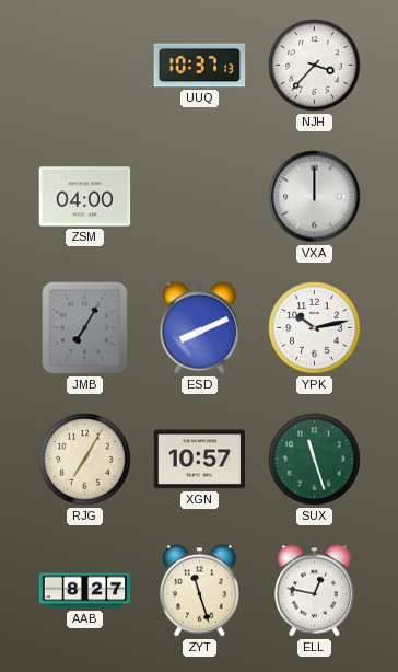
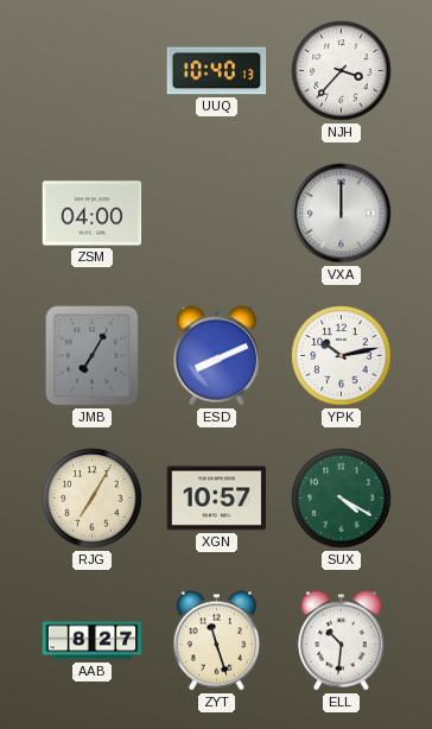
UUQ: 10:37 -> 10:40
SUX: 11:27 -> 4:20
ELL: 12:47 -> 10:31
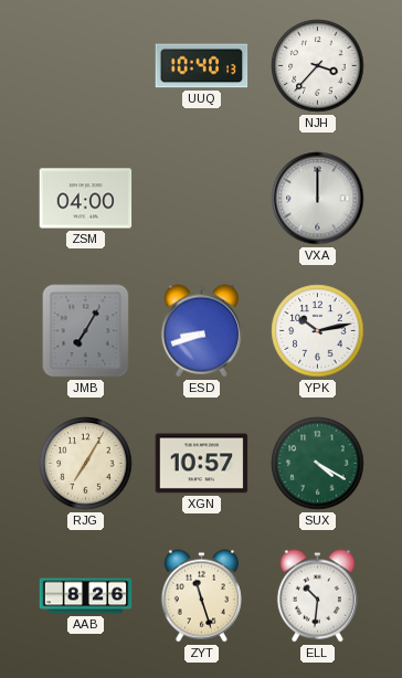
ESD: 8:11 -> 8:42
AAB: 8:27 -> 8:26
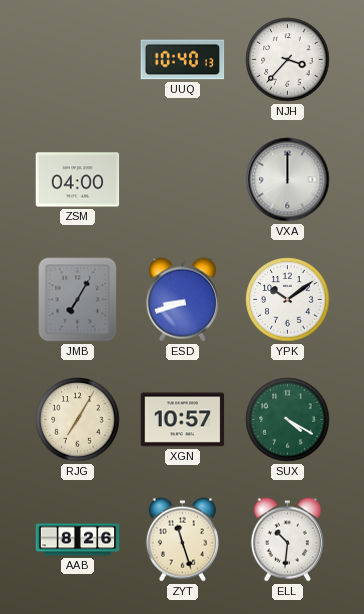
YPK: 10:13 -> 10:09
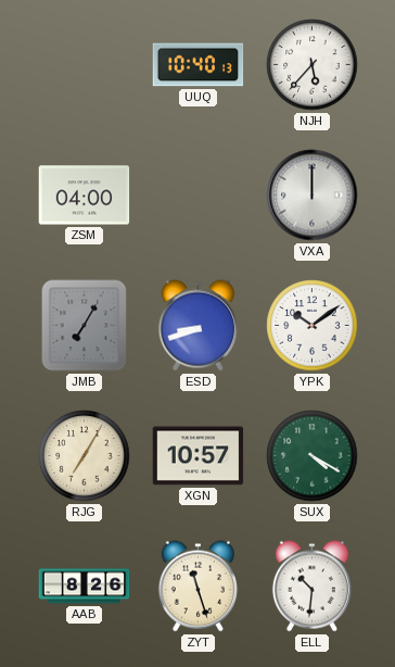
NJH: 3:37 -> 5:37
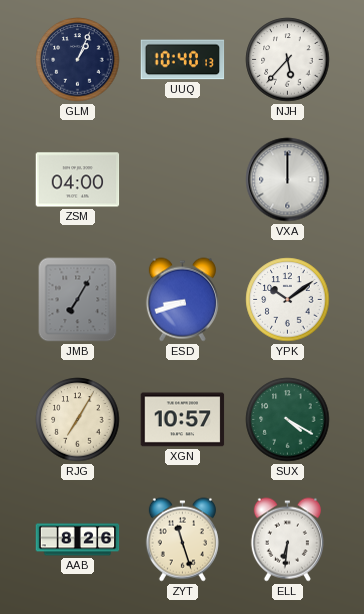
GLM: none -> 1:04
ELL: 10:31 -> 6:31
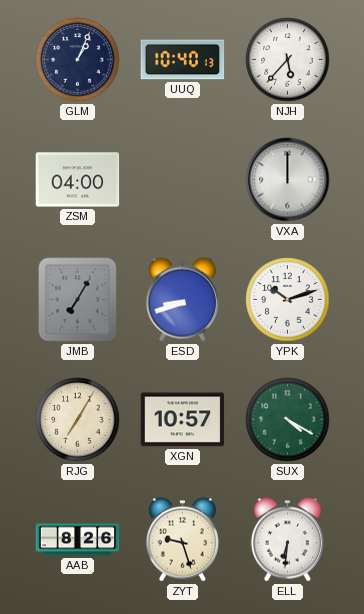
YPK: 10:09 -> 10:12
ZYT: 11:27 -> 9:27
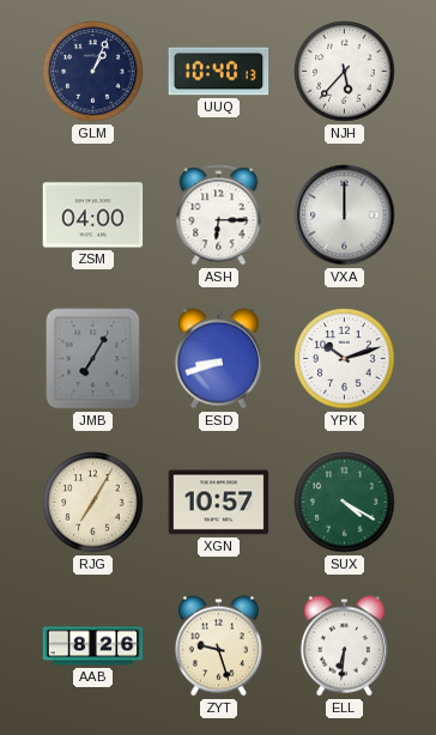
ASH: none -> 6:15
